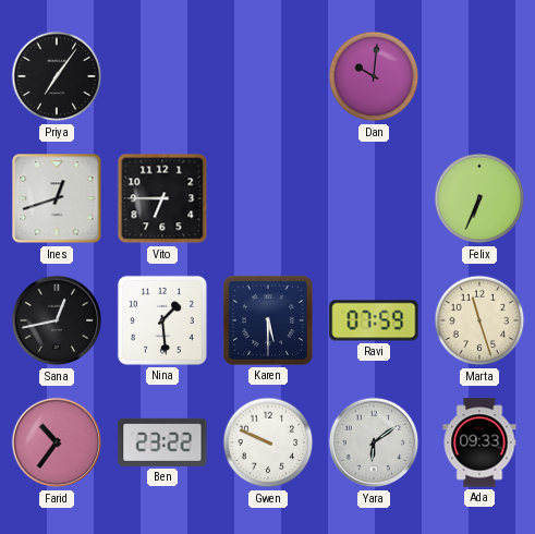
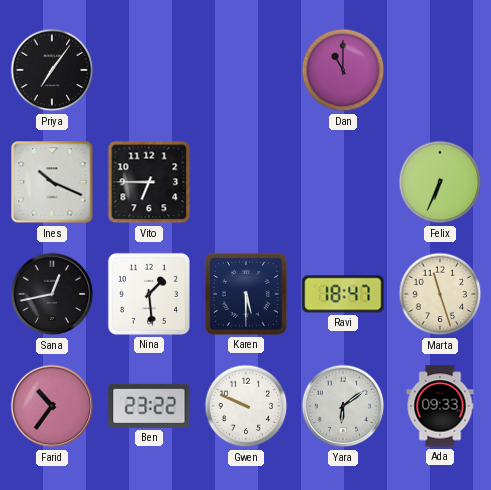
Dan: 10:01 -> 11:00
Ines: 12:42 -> 10:19
Ravi: 07:59 -> 18:47
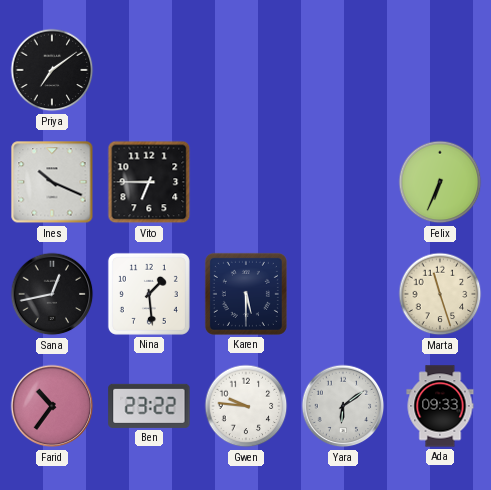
Priya: 7:06 -> 7:09
Dan: 11:00 -> none
Ravi: 18:47 -> none
Gwen: 9:49 -> 9:46
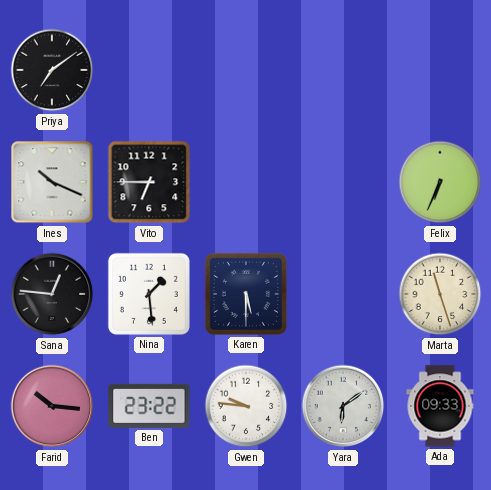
Sana: 12:43 -> 12:46
Farid: 10:36 -> 10:16
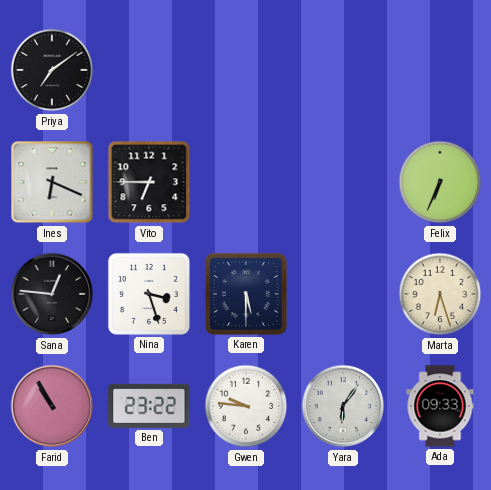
Ines: 10:19 -> 6:19
Nina: 1:29 -> 3:27
Marta: 11:27 -> 6:27
Farid: 10:16 -> 10:55
Yara: 6:09 -> 6:06
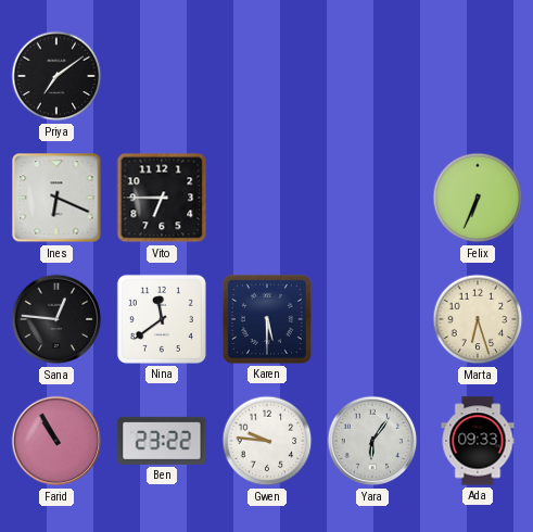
Nina: 3:27 -> 11:39
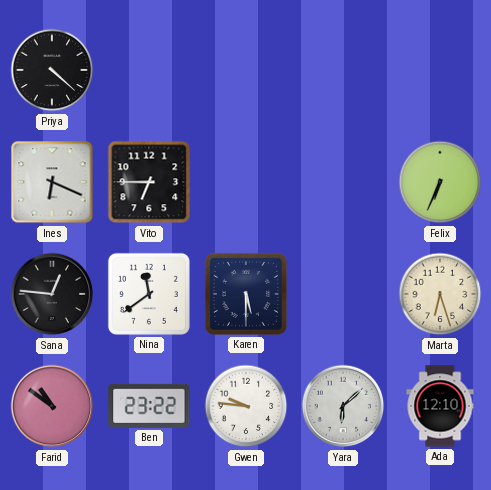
Priya: 7:09 -> 4:22
Farid: 10:55 -> 10:51
Yara: 6:06 -> 6:08
Ada: 09:33 -> 12:10
